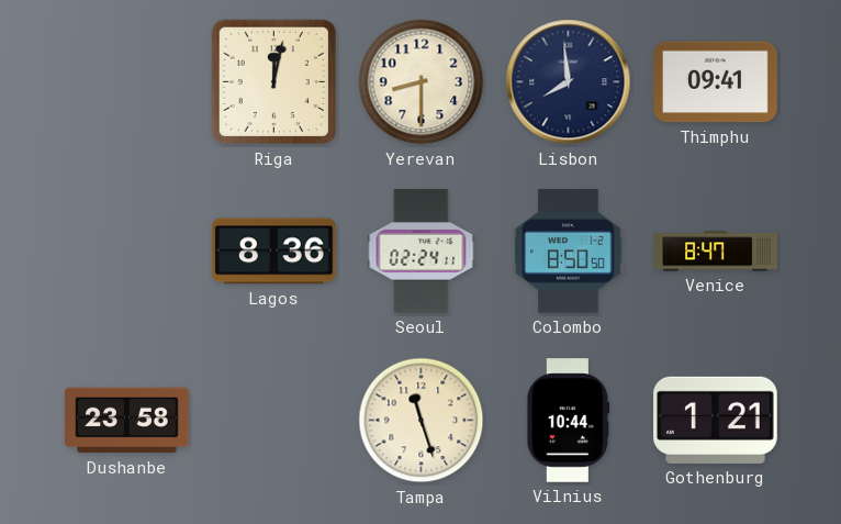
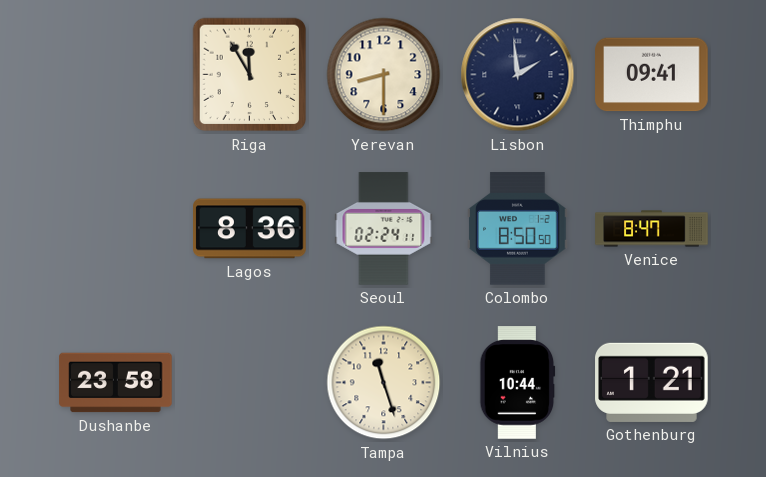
Riga: 12:02 -> 11:55
Lisbon: 7:59 -> 1:59
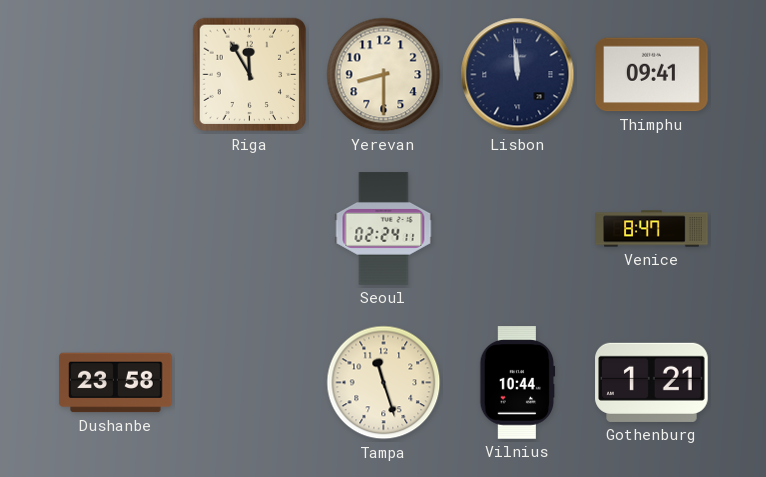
Lisbon: 1:59 -> 11:59
Lagos: 8:36 -> none
Colombo: 8:50 -> none
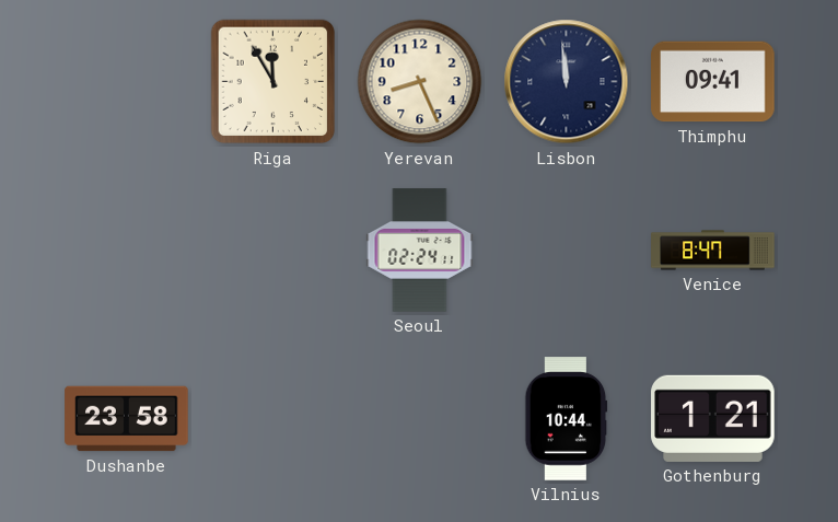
Yerevan: 8:30 -> 8:26
Tampa: 11:27 -> none
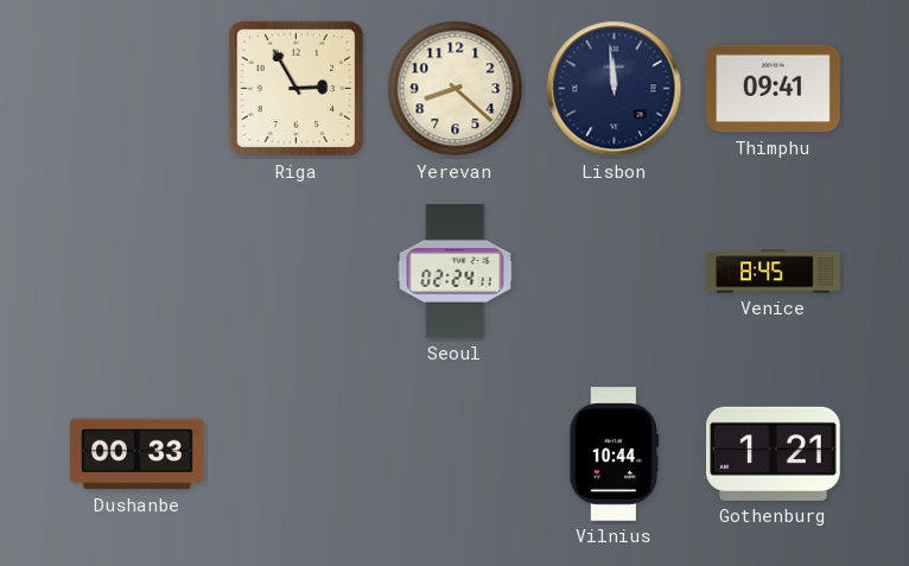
Riga: 11:55 -> 2:55
Yerevan: 8:26 -> 8:22
Venice: 8:47 -> 8:45
Dushanbe: 23:58 -> 00:33
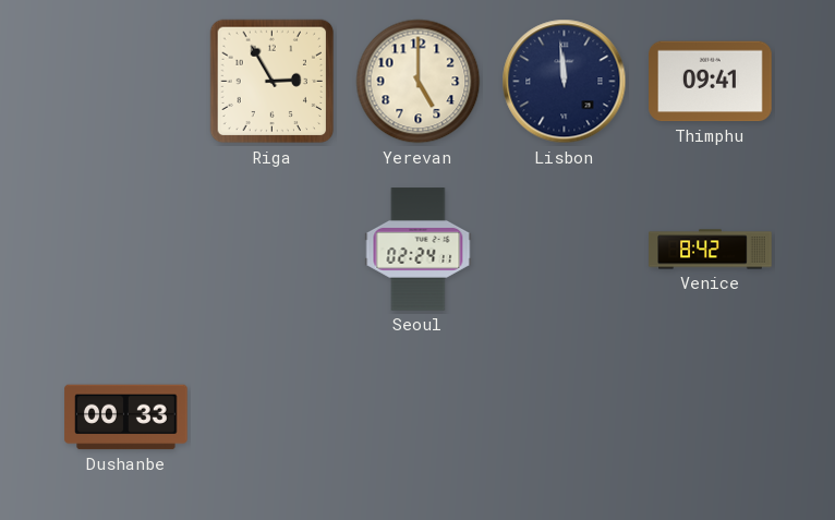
Yerevan: 8:22 -> 5:00
Venice: 8:45 -> 8:42
Vilnius: 10:44 -> none
Gothenburg: 1:21 -> none
